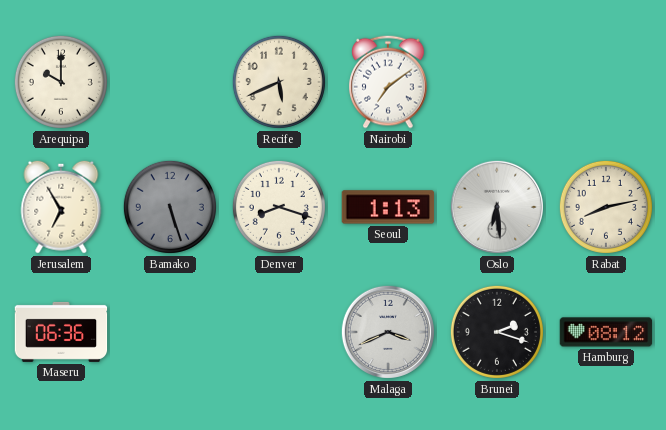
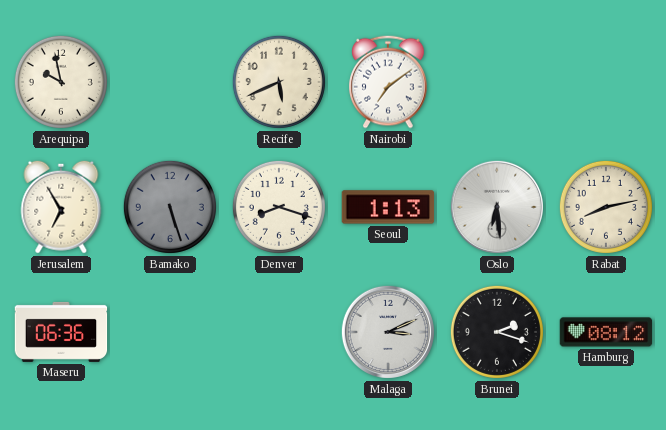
Arequipa: 10:00 -> 9:58
Malaga: 3:41 -> 3:11
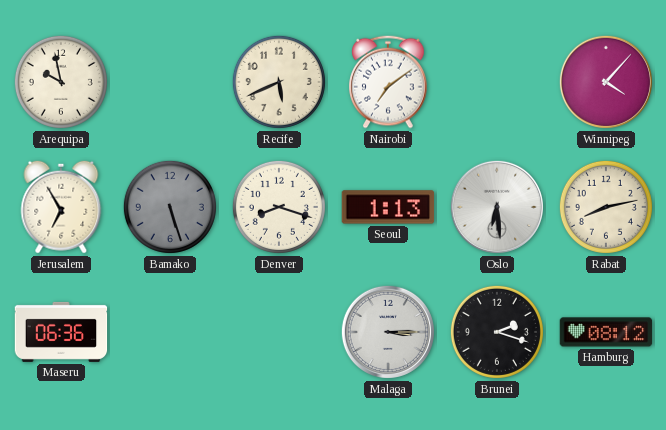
Winnipeg: none -> 4:07
Malaga: 3:11 -> 3:15
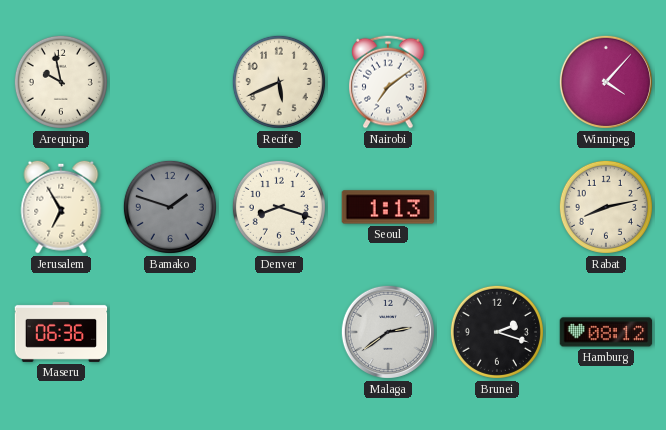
Bamako: 5:27 -> 1:48
Oslo: 6:29 -> none
Malaga: 3:15 -> 2:39
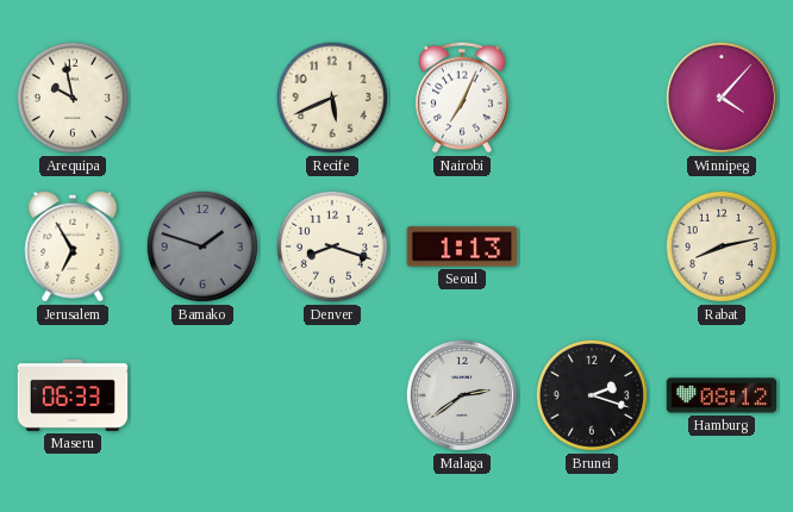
Nairobi: 7:09 -> 7:04
Maseru: 06:36 -> 06:33
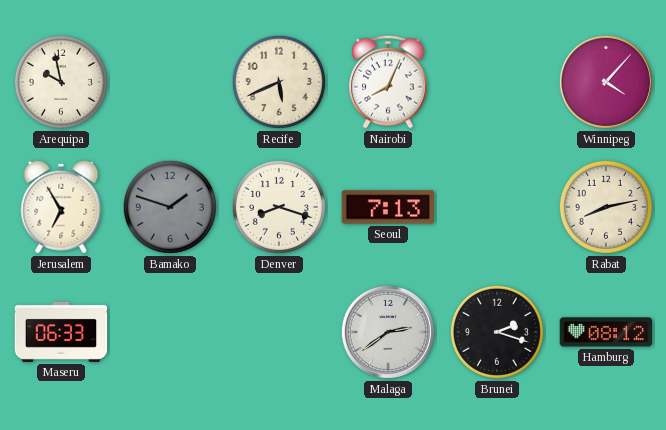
Nairobi: 7:04 -> 8:04
Seoul: 1:13 -> 7:13
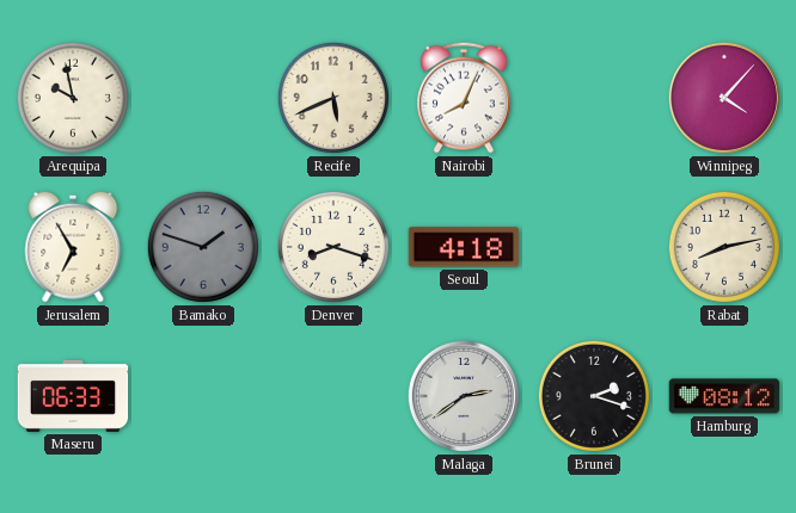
Seoul: 7:13 -> 4:18
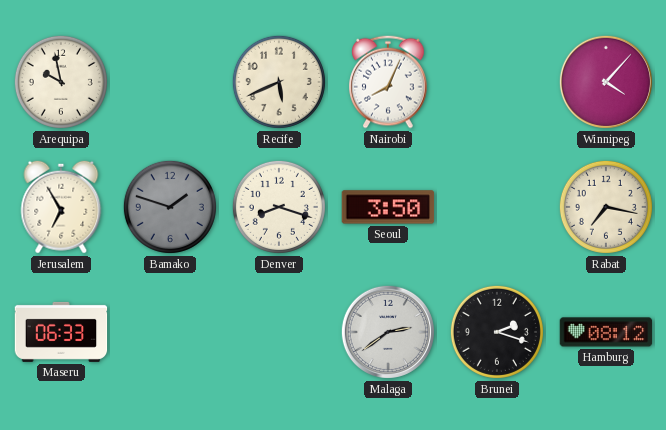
Seoul: 4:18 -> 3:50
Rabat: 8:13 -> 7:17
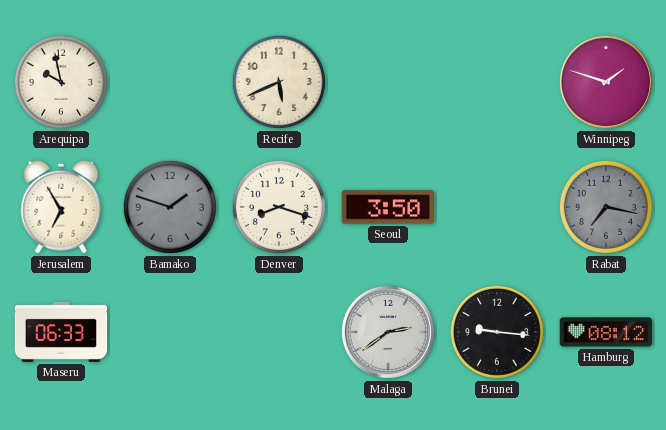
Nairobi: 8:04 -> none
Winnipeg: 4:07 -> 1:48
Rabat dial: cream -> grey
Brunei: 2:18 -> 9:16
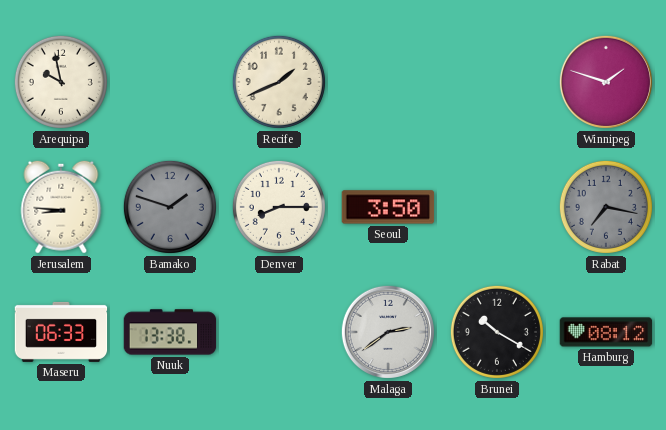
Recife: 5:41 -> 1:41
Jerusalem: 6:55 -> 8:46
Denver: 8:18 -> 8:15
Nuuk: none -> 13:38
Brunei: 9:16 -> 10:20
